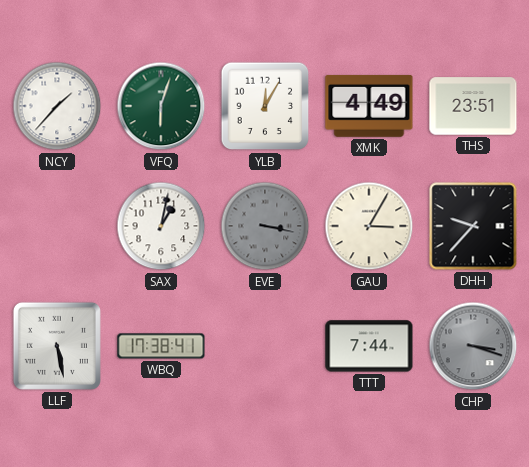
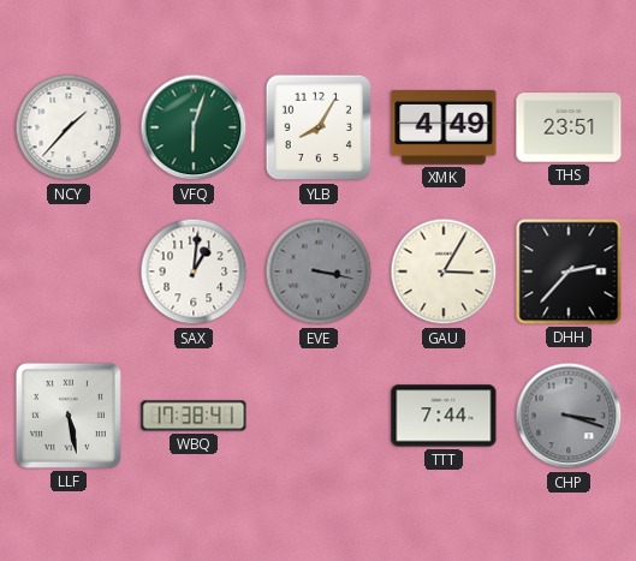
YLB: 12:05 -> 8:05
SAX: 1:02 -> 1:01
DHH: 9:37 -> 2:37
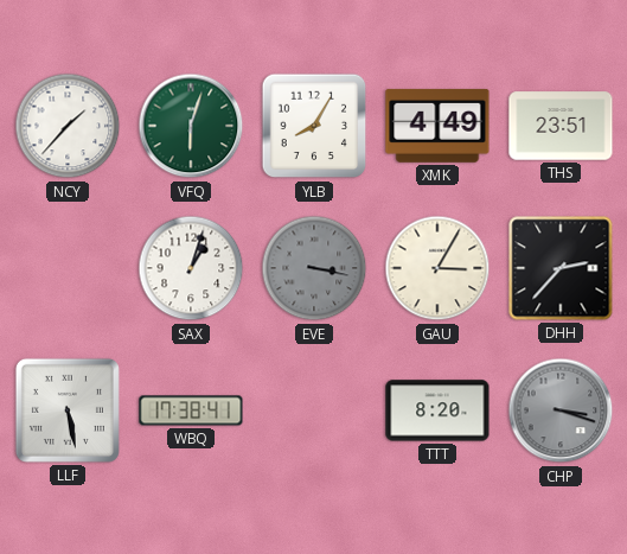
SAX: 1:01 -> 1:03
TTT: 7:44 -> 8:20
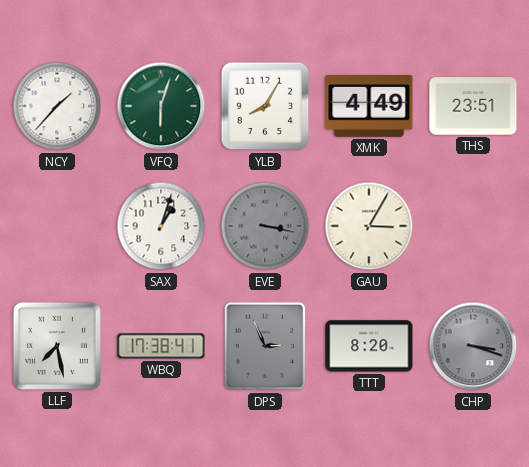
DHH: 2:37 -> none
LLF: 5:28 -> 7:28
DPS: none -> 2:56
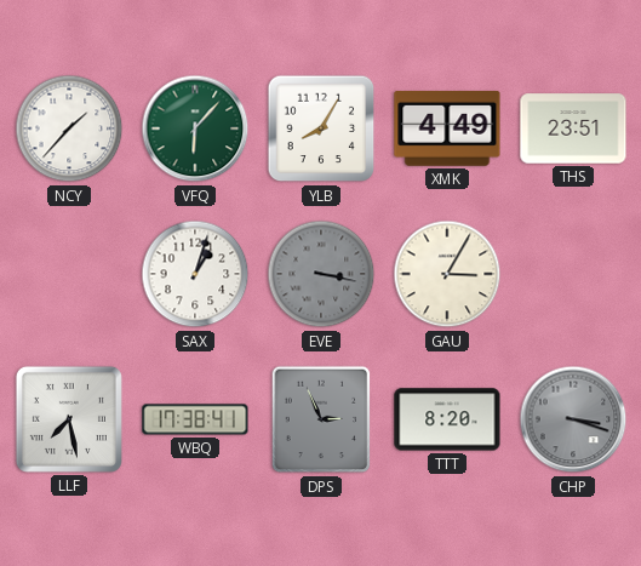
VFQ: 6:03 -> 6:07
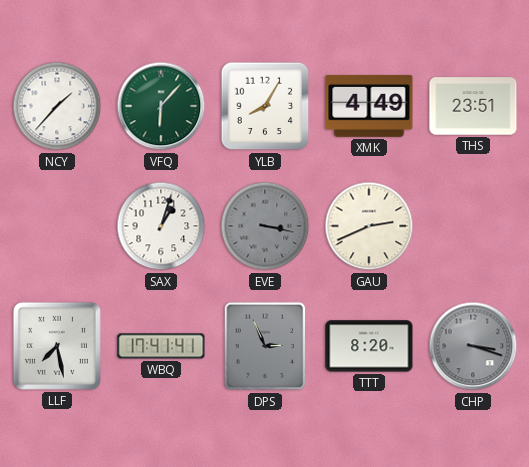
GAU: 3:05 -> 2:41
WBQ: 17:38 -> 17:41
